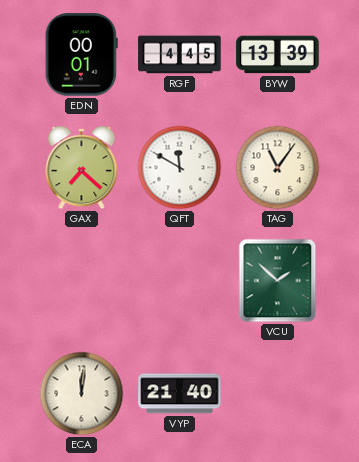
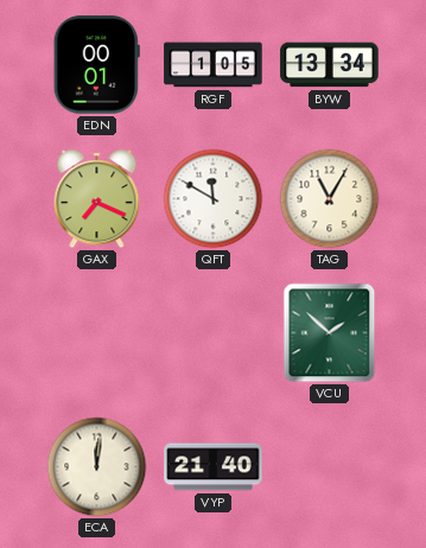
RGF: 4:45 -> 1:05
BYW: 13:39 -> 13:34
GAX: 7:22 -> 7:19
TAG: 11:06 -> 11:05
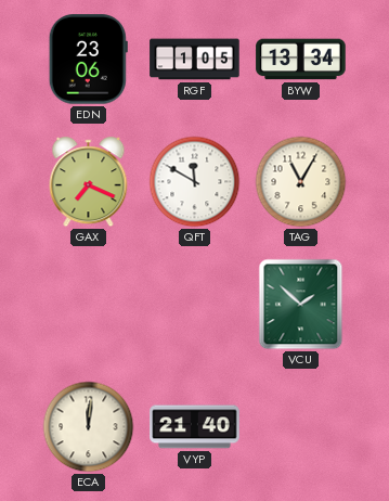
EDN: 00:01 -> 23:06
